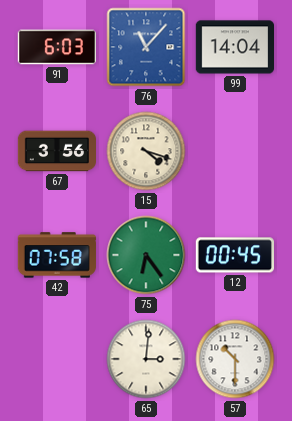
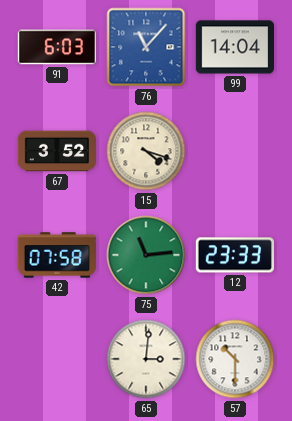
67: 3:56 -> 3:52
75: 6:24 -> 11:14
12: 00:45 -> 23:33
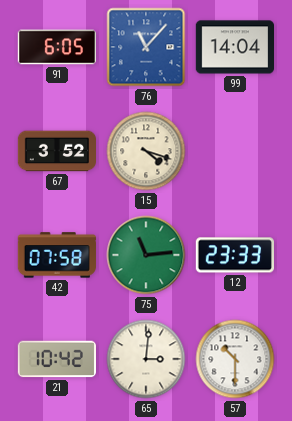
91: 6:03 -> 6:05
21: none -> 10:42
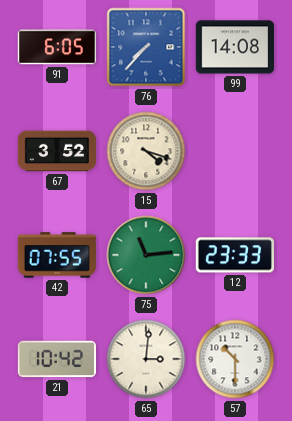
76: 11:07 -> 7:37
99: 14:04 -> 14:08
42: 07:58 -> 07:55
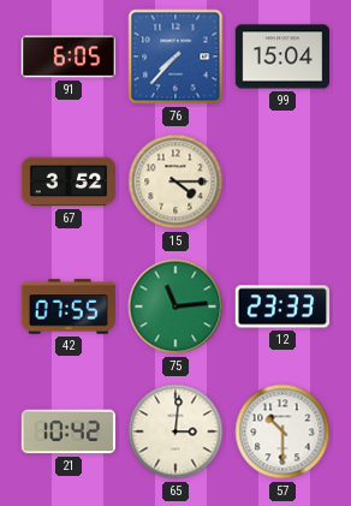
99: 14:08 -> 15:04
15: 4:18 -> 4:15
